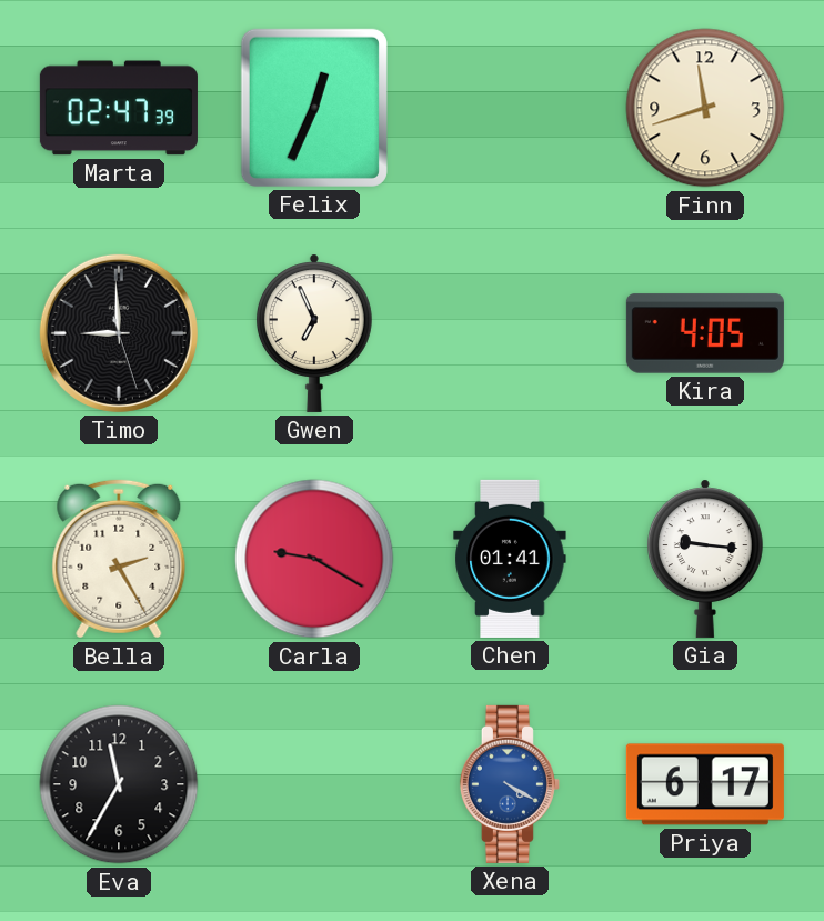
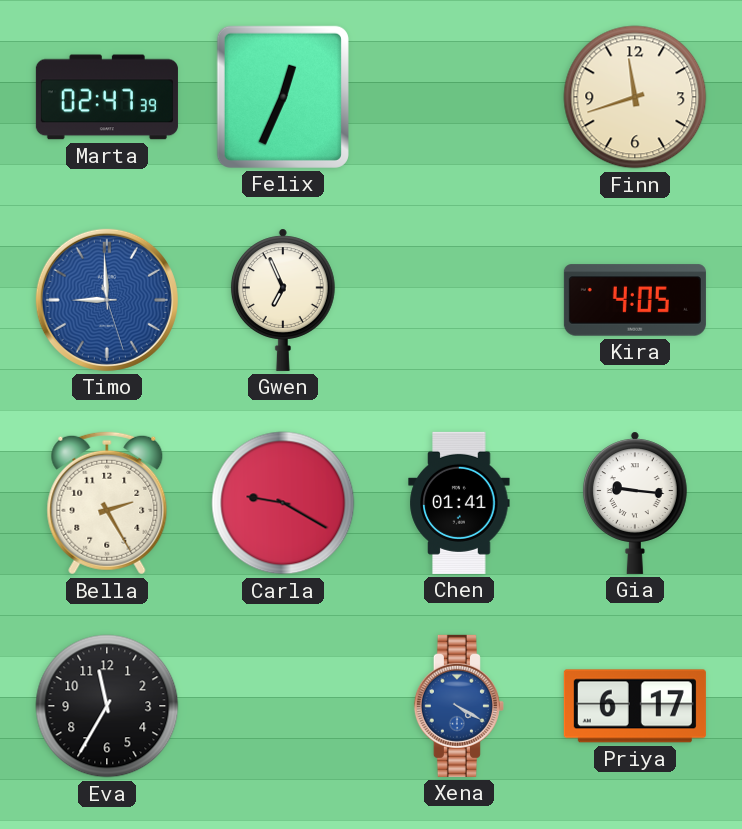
Timo dial: black -> blue
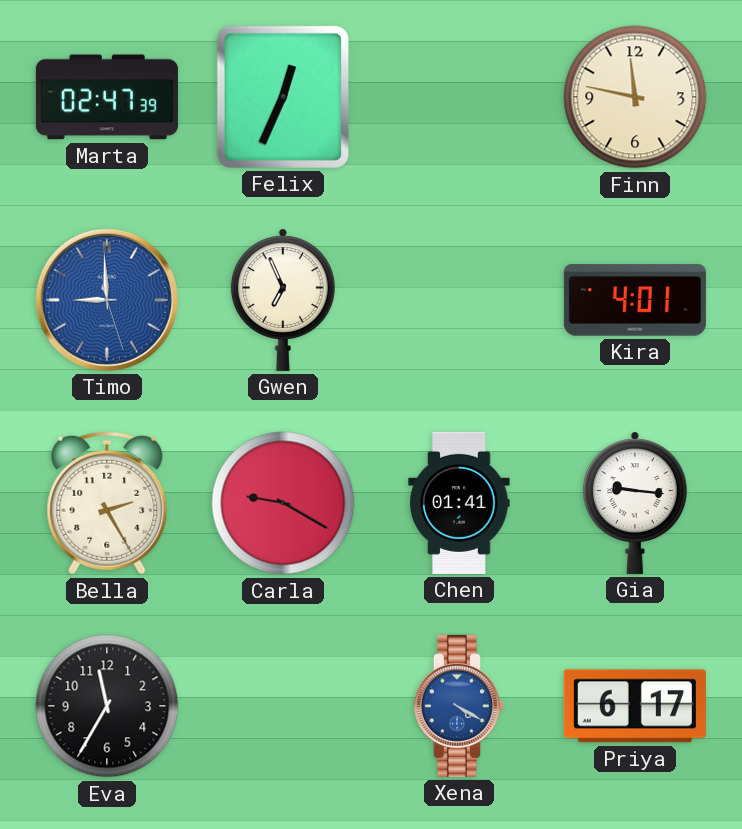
Finn: 11:42 -> 11:47
Kira: 4:05 -> 4:01
